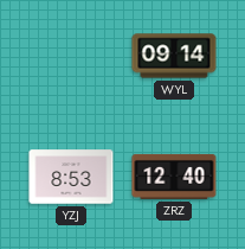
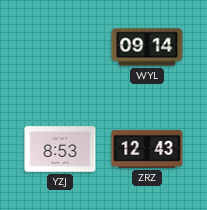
ZRZ: 12:40 -> 12:43
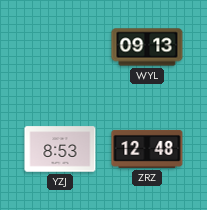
WYL: 09:14 -> 09:13
ZRZ: 12:43 -> 12:48
